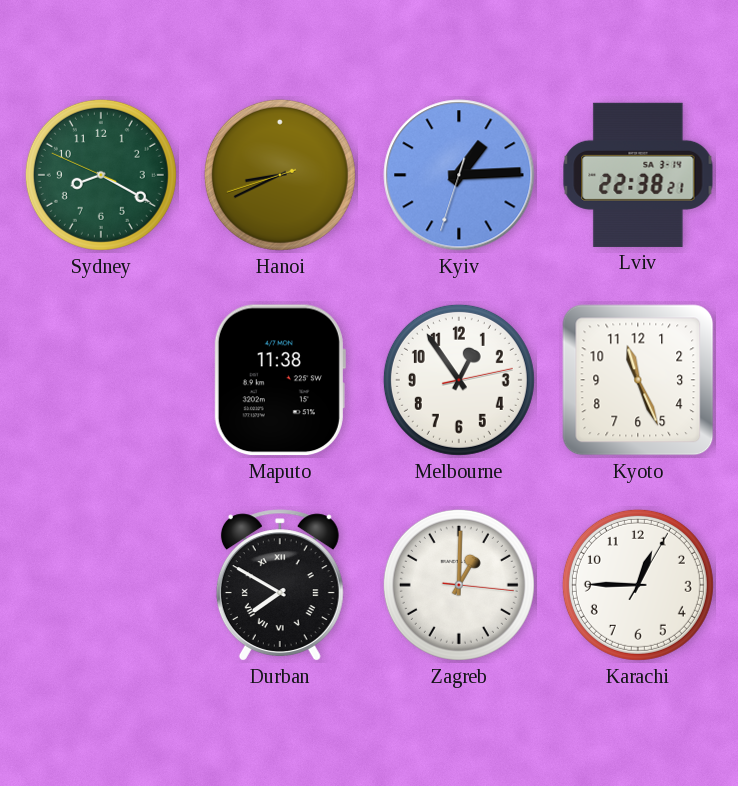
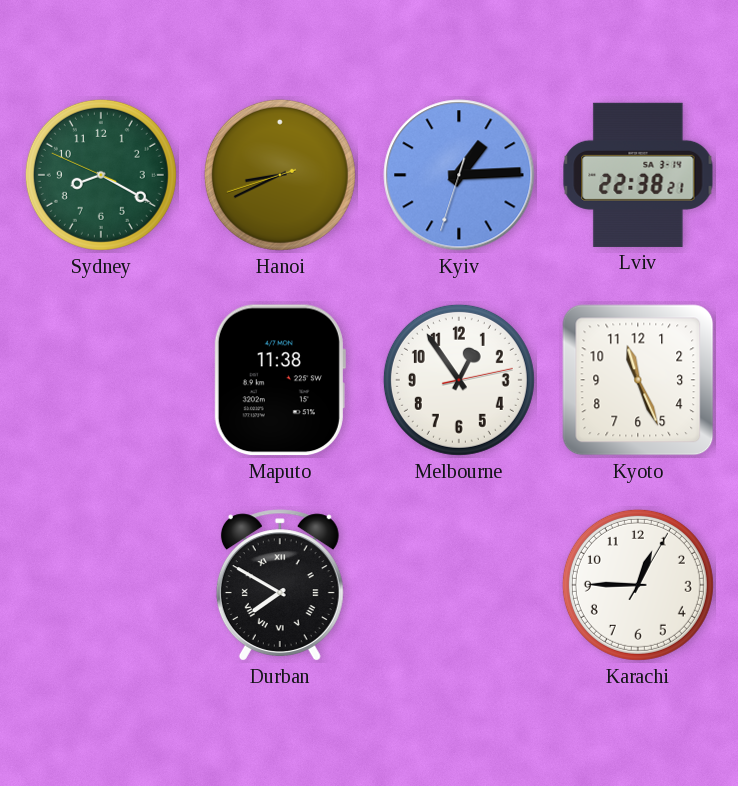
Zagreb: 1:00 -> none
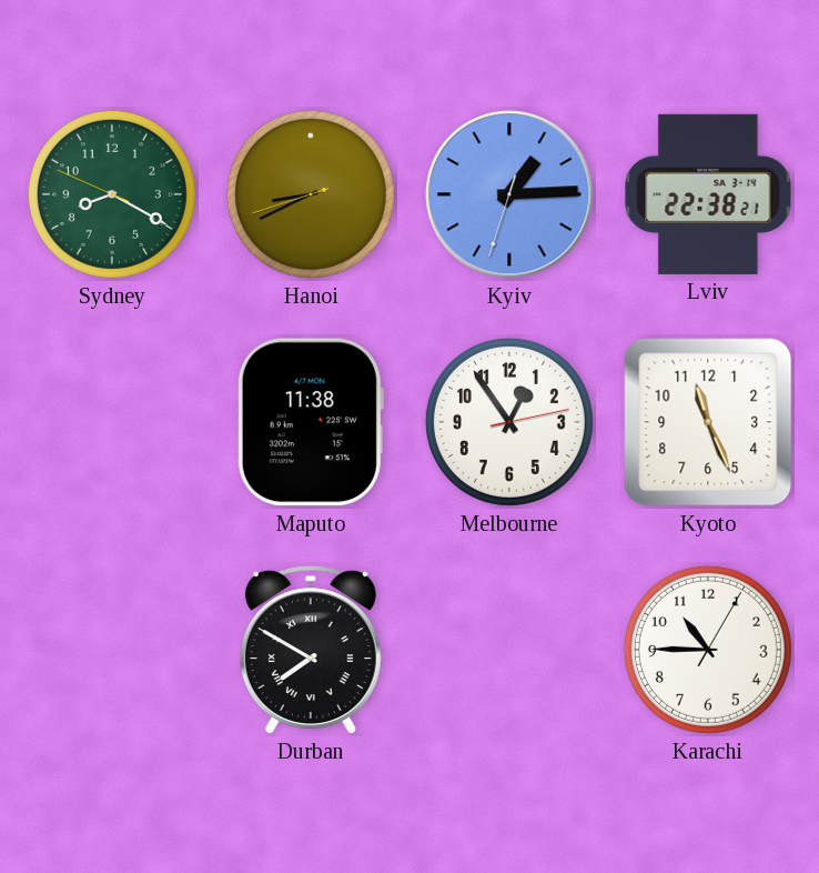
Karachi: 12:45 -> 10:45
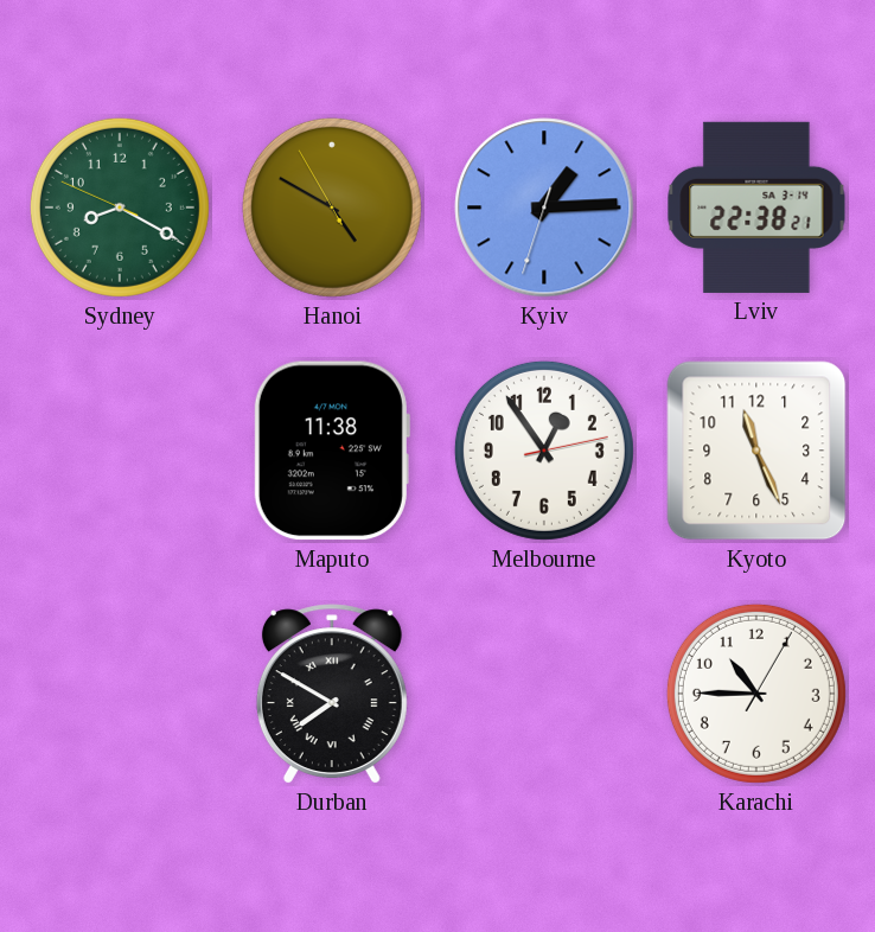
Hanoi: 8:40 -> 4:49
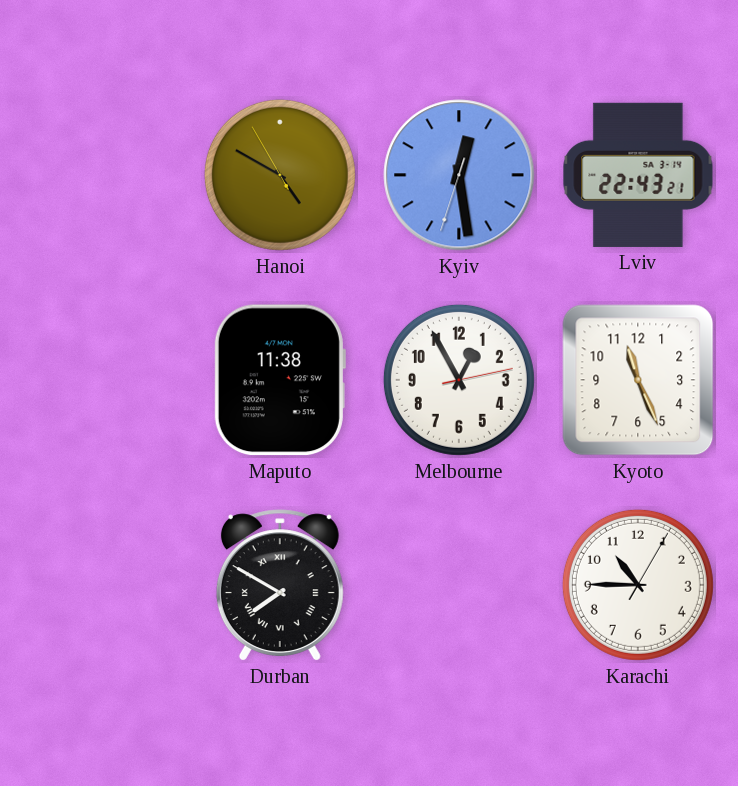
Sydney: 8:19 -> none
Kyiv: 1:14 -> 12:28
Lviv: 22:38 -> 22:43
Melbourne: 12:54 -> 12:55
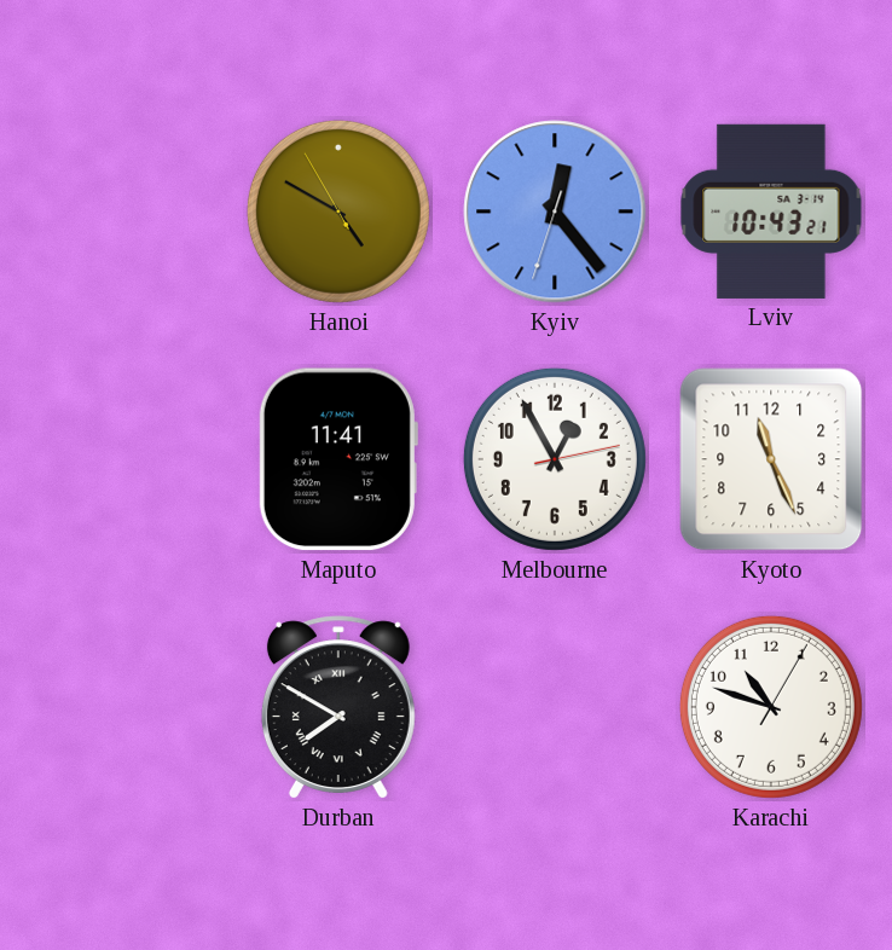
Kyiv: 12:28 -> 12:23
Lviv: 22:43 -> 10:43
Maputo: 11:38 -> 11:41
Karachi: 10:45 -> 10:48
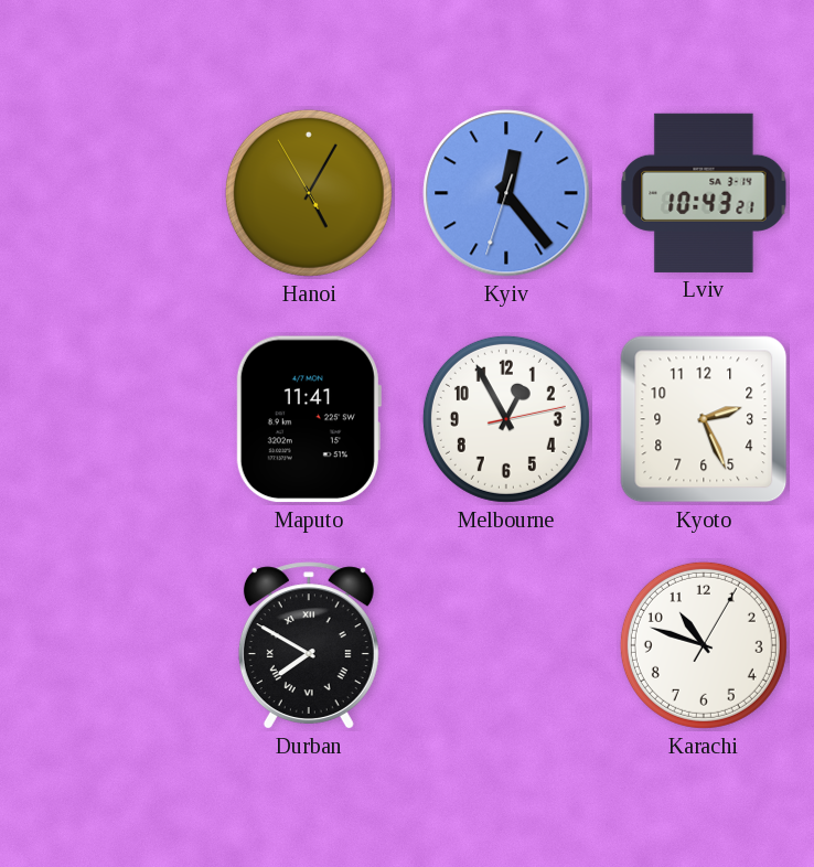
Hanoi: 4:49 -> 5:04
Kyoto: 11:26 -> 2:26
